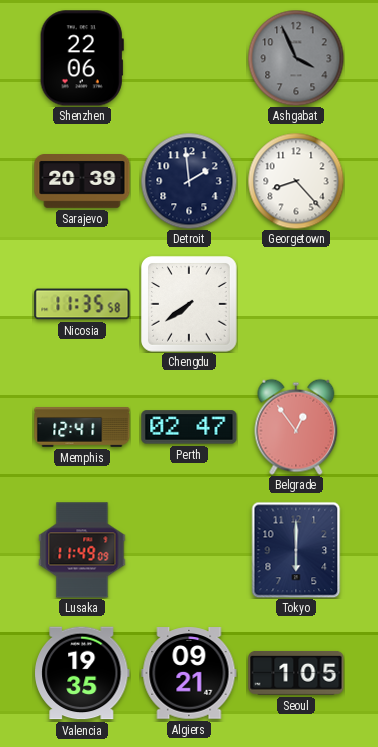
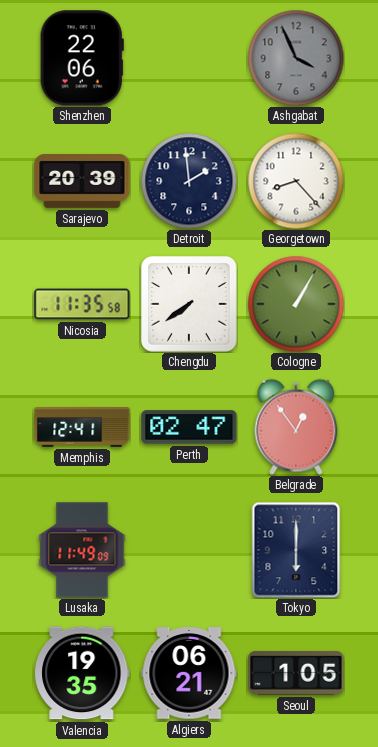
Cologne: none -> 1:05
Algiers: 09:21 -> 06:21
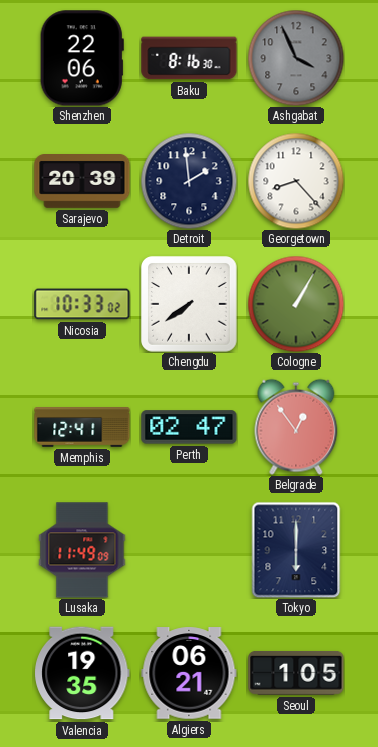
Baku: none -> 8:16
Nicosia: 11:35 -> 10:33
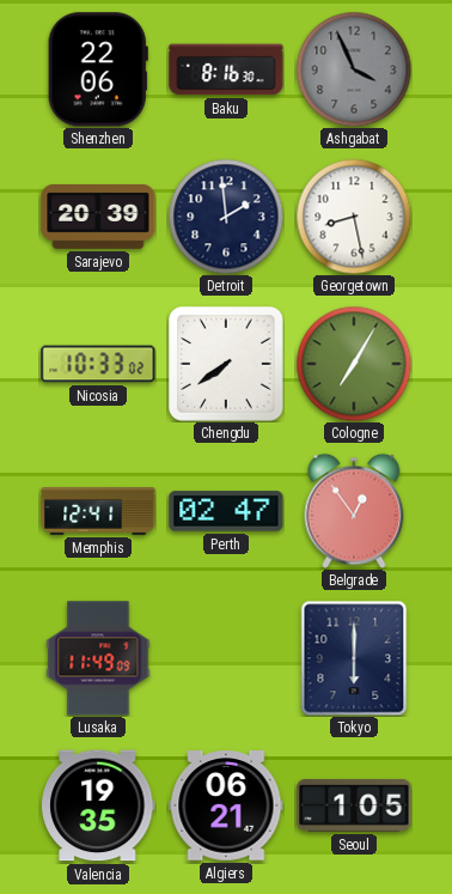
Georgetown: 8:23 -> 8:28
Cologne: 1:05 -> 7:05
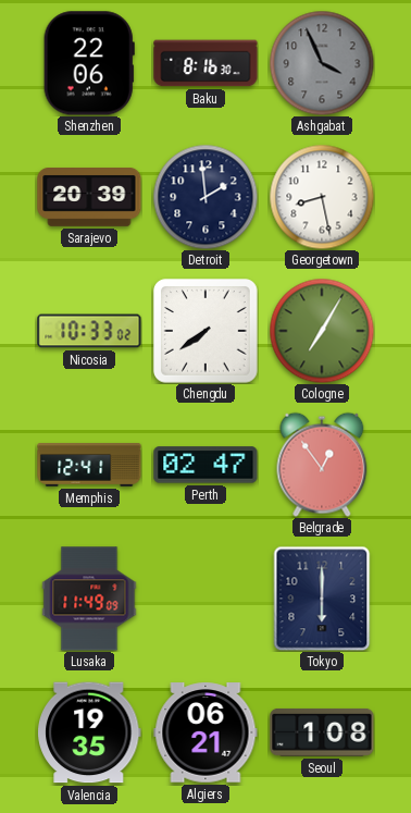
Seoul: 1:05 -> 1:08
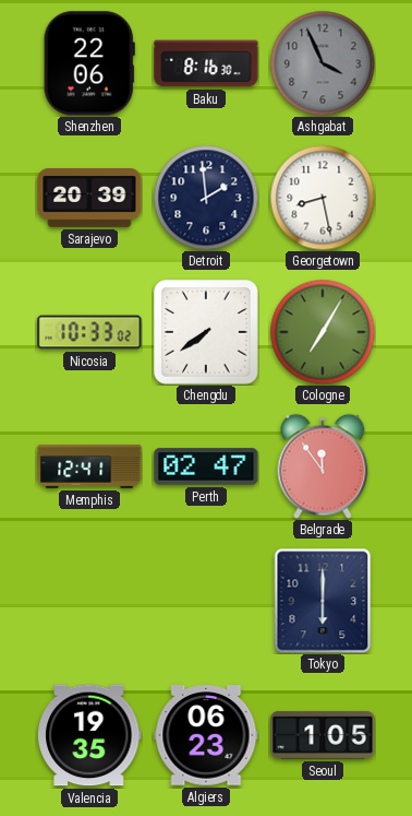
Belgrade: 12:54 -> 11:54
Lusaka: 11:49 -> none
Algiers: 06:21 -> 06:23
Seoul: 1:08 -> 1:05
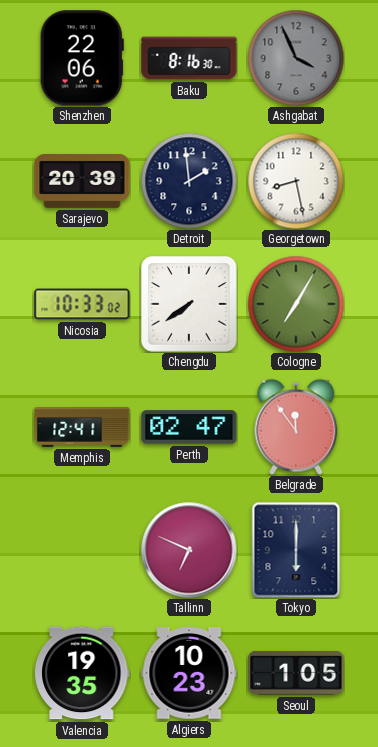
Tallinn: none -> 6:49
Algiers: 06:23 -> 10:23
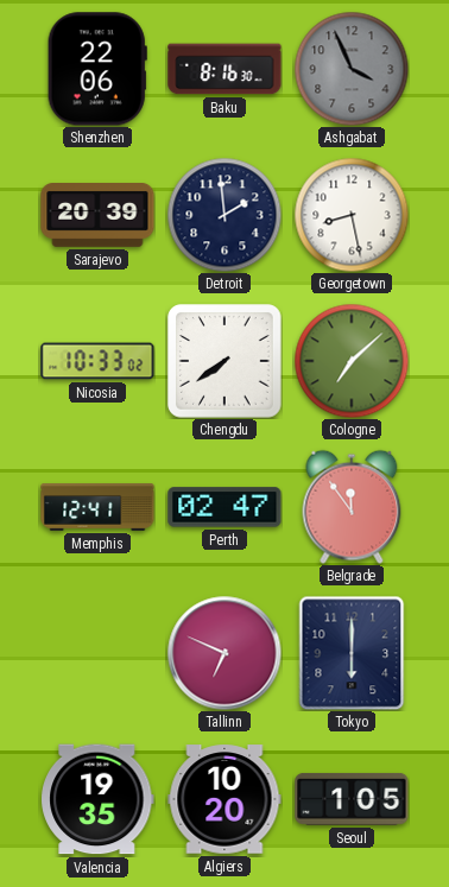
Cologne: 7:05 -> 7:08
Algiers: 10:23 -> 10:20
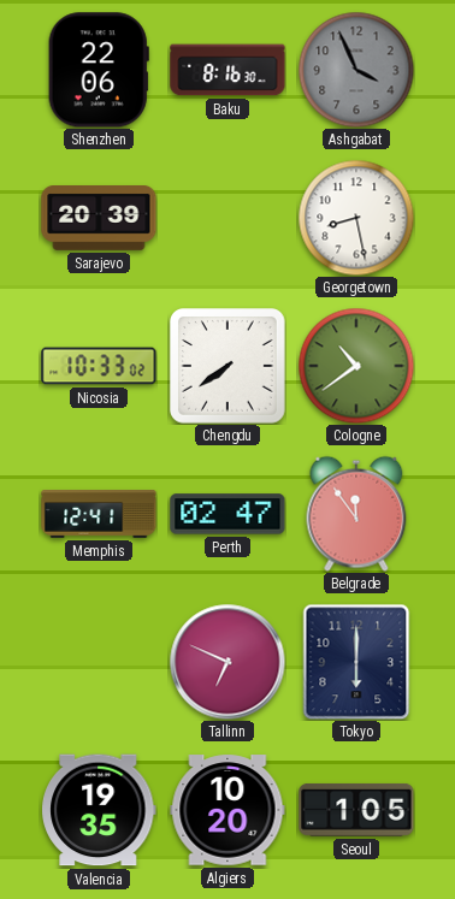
Detroit: 1:59 -> none
Cologne: 7:08 -> 10:39
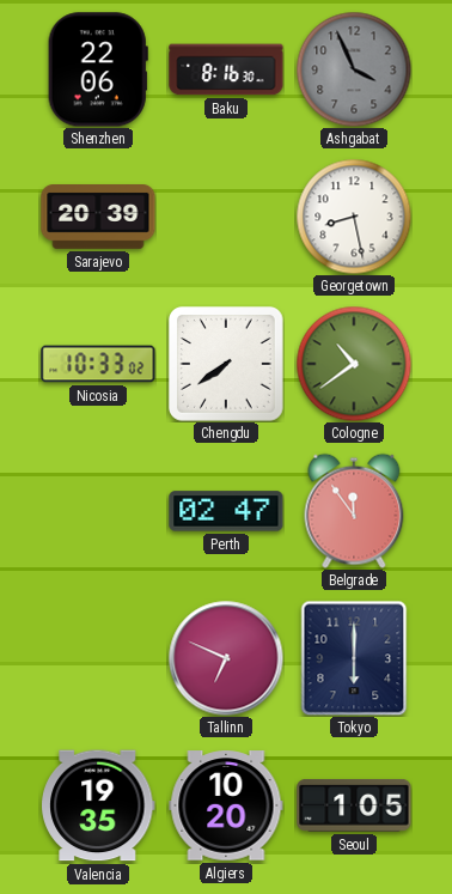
Memphis: 12:41 -> none
